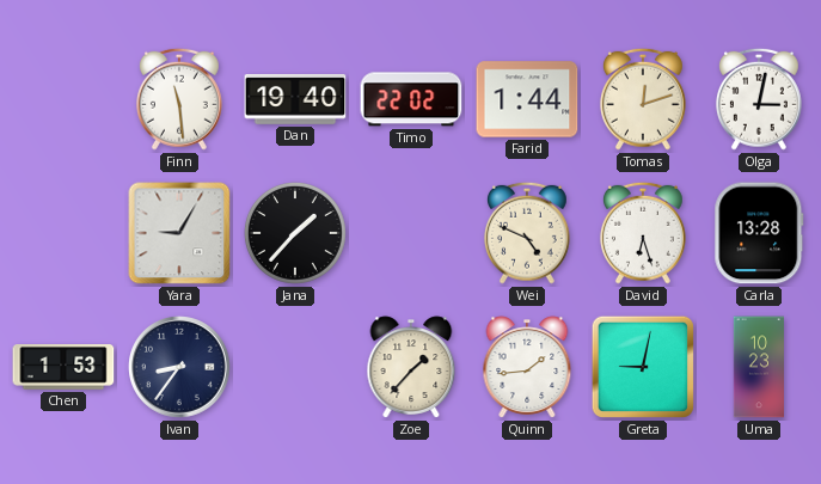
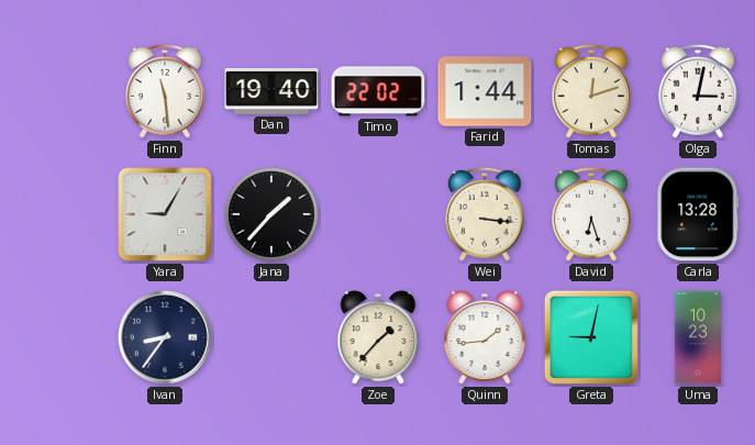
Wei: 4:49 -> 3:16
Chen: 1:53 -> none
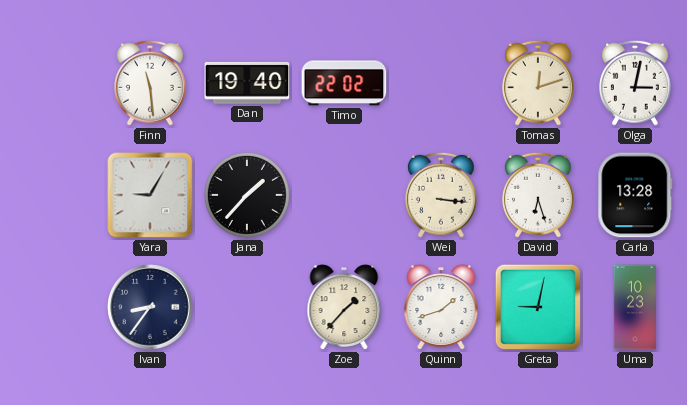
Farid: 1:44 -> none
Quinn: 1:44 -> 1:42
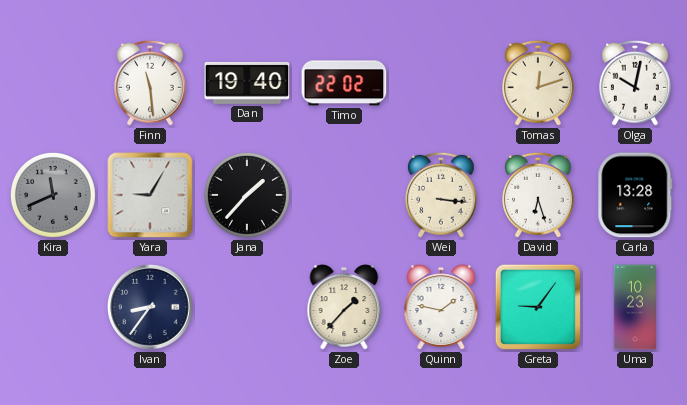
Olga: 3:02 -> 10:02
Kira: none -> 11:41
Quinn: 1:42 -> 1:47
Greta: 9:02 -> 9:06
